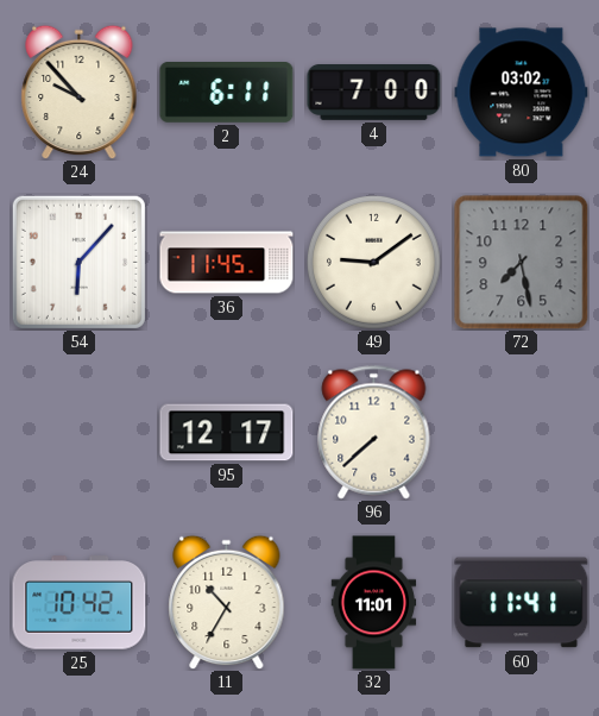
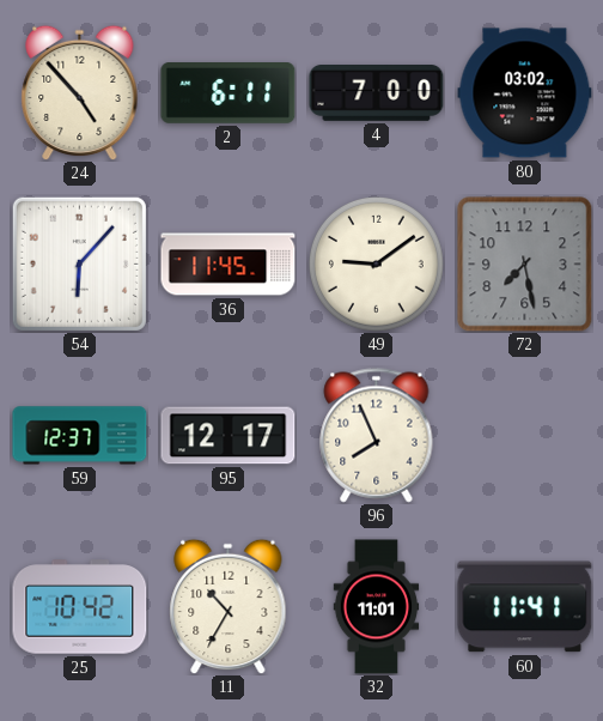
24: 9:53 -> 4:53
59: none -> 12:37
96: 7:38 -> 7:56
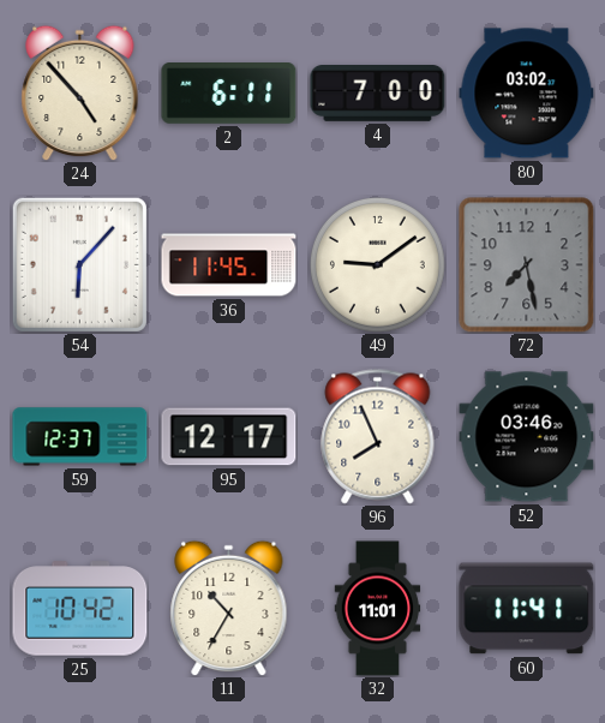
52: none -> 03:46
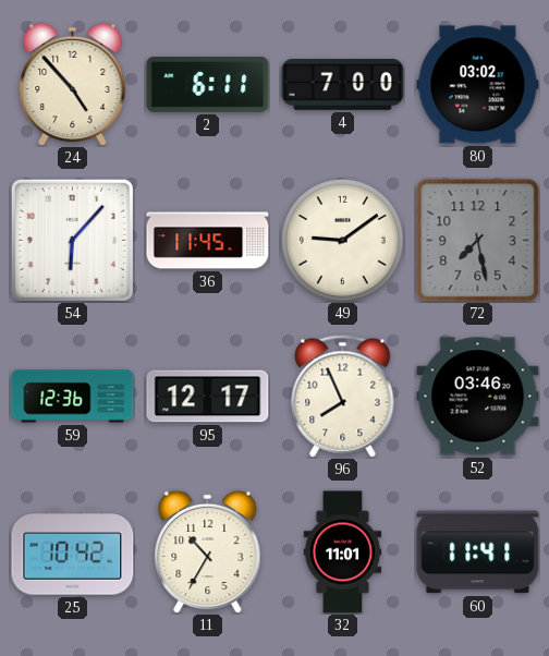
59: 12:37 -> 12:36
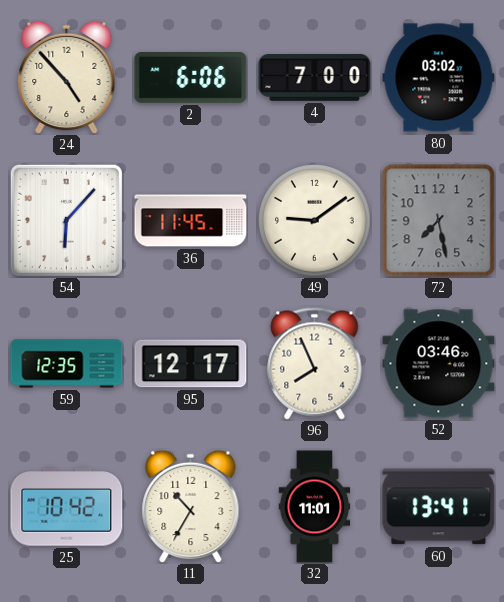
2: 6:11 -> 6:06
59: 12:36 -> 12:35
60: 11:41 -> 13:41
